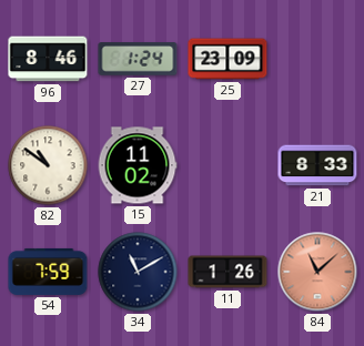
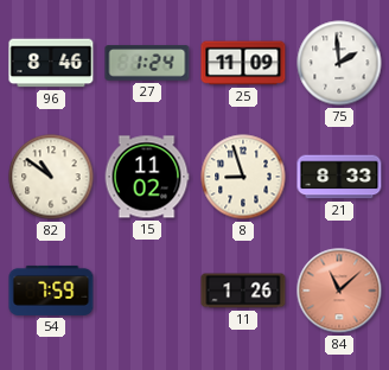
25: 23:09 -> 11:09
75: none -> 1:59
8: none -> 8:57
34: 11:10 -> none
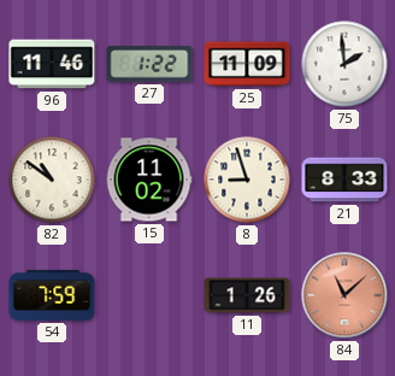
96: 8:46 -> 11:46
27: 1:24 -> 1:22
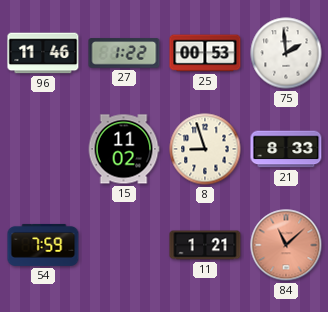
25: 11:09 -> 00:53
82: 10:51 -> none
11: 1:26 -> 1:21
